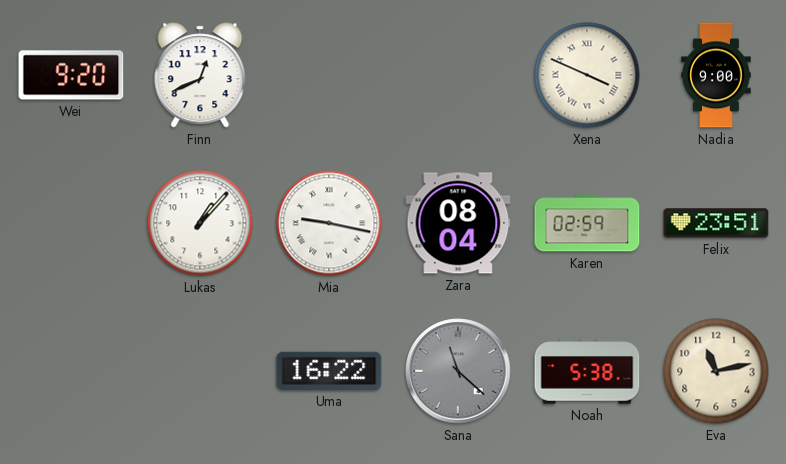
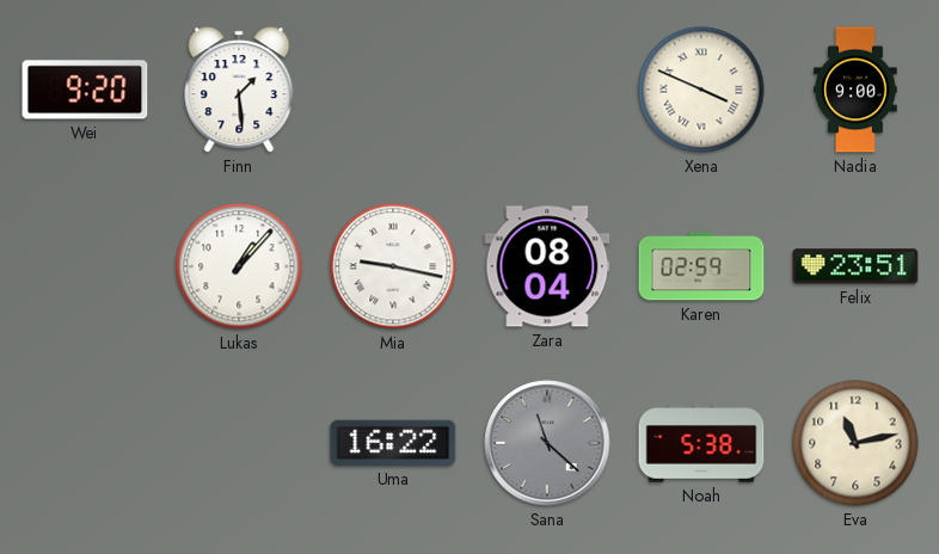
Finn: 12:41 -> 1:29
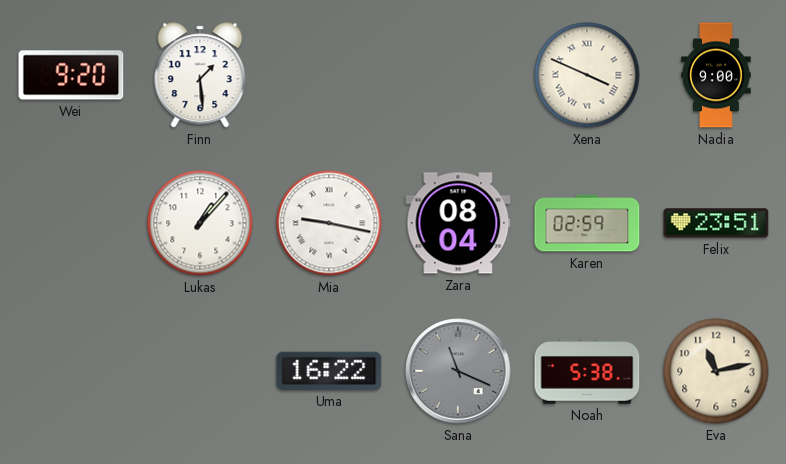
Sana: 11:22 -> 11:19
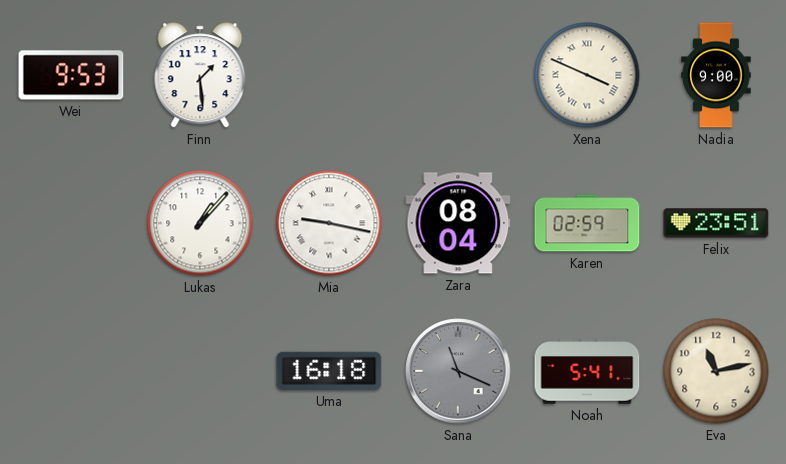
Wei: 9:20 -> 9:53
Uma: 16:22 -> 16:18
Noah: 5:38 -> 5:41
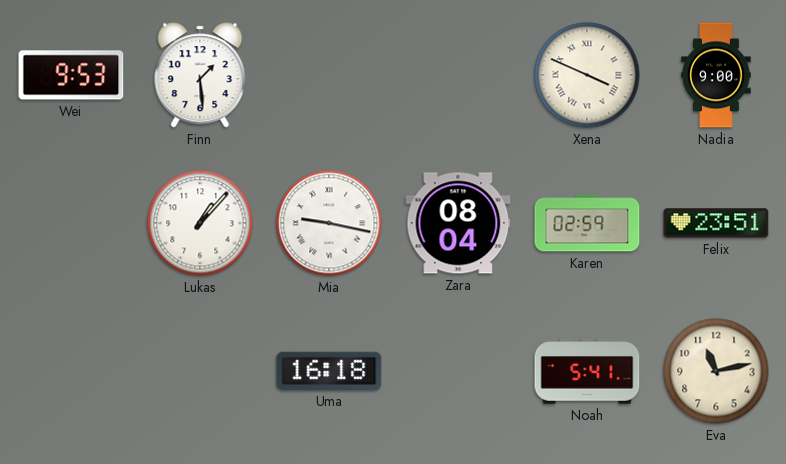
Sana: 11:19 -> none
